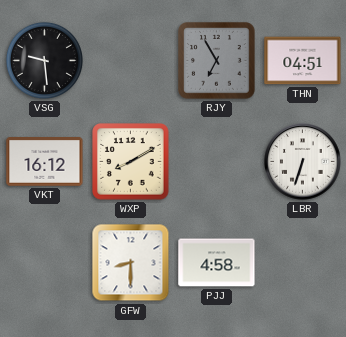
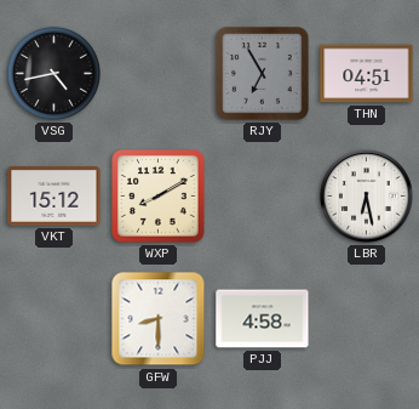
VSG: 9:29 -> 4:43
VKT: 16:12 -> 15:12
LBR: 6:33 -> 6:28
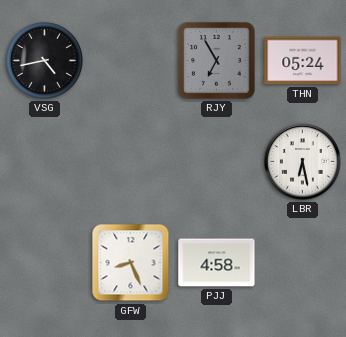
THN: 04:51 -> 05:24
VKT: 15:12 -> none
WXP: 8:10 -> none
GFW: 8:30 -> 8:26
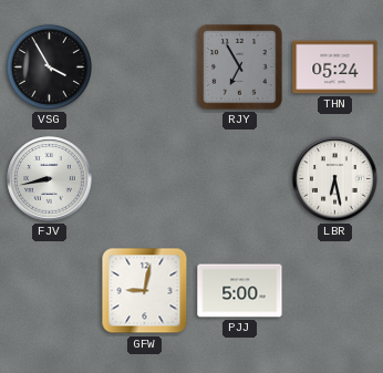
VSG: 4:43 -> 3:55
FJV: none -> 8:43
GFW: 8:26 -> 9:02
PJJ: 4:58 -> 5:00
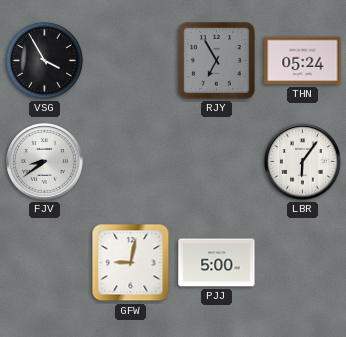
FJV: 8:43 -> 8:39
LBR: 6:28 -> 6:06
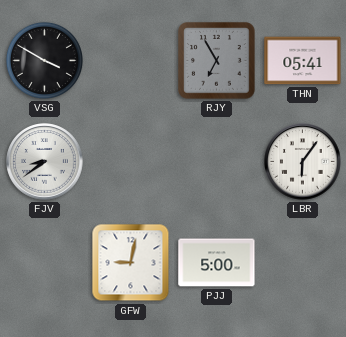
VSG: 3:55 -> 3:50
THN: 05:24 -> 05:41
